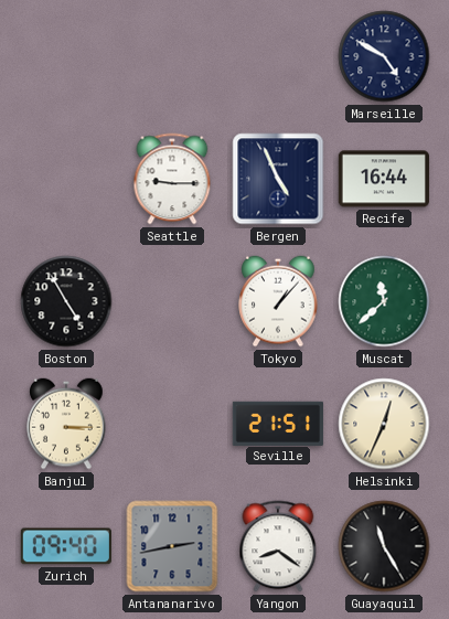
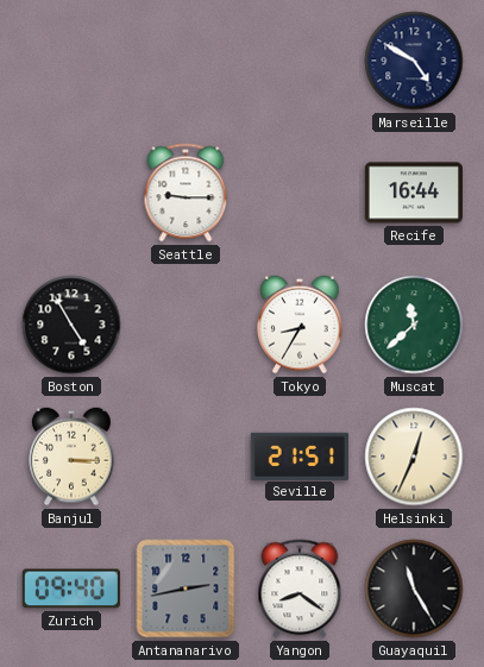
Bergen: 4:56 -> none
Tokyo: 1:07 -> 8:35
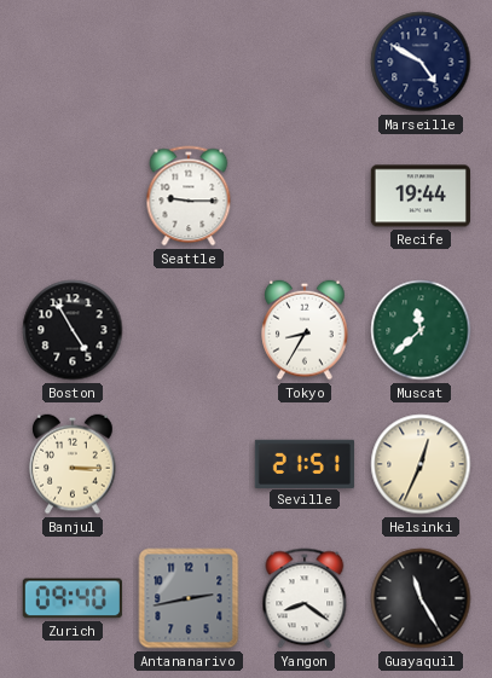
Recife: 16:44 -> 19:44
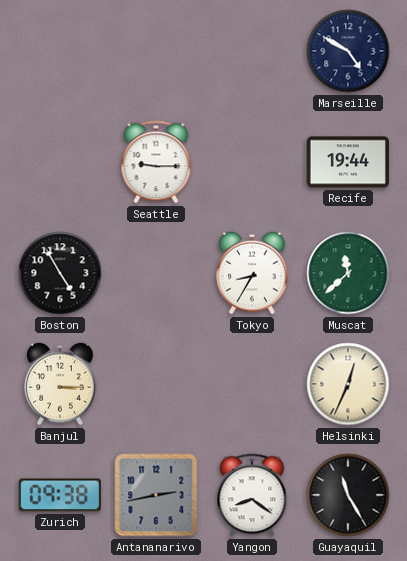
Seville: 21:51 -> none
Zurich: 09:40 -> 09:38
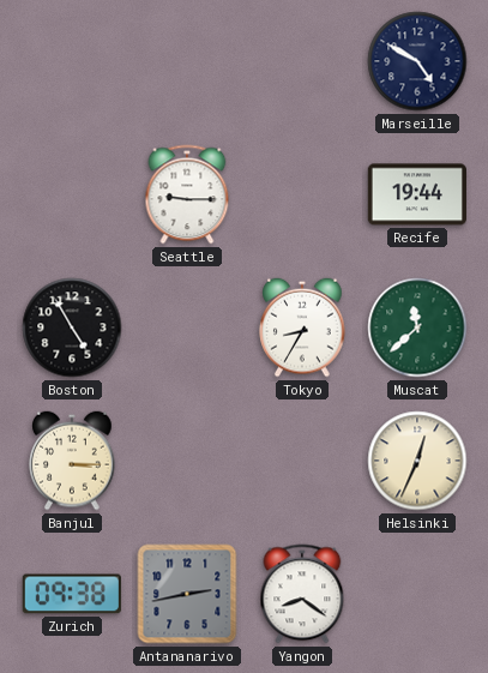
Guayaquil: 11:25 -> none
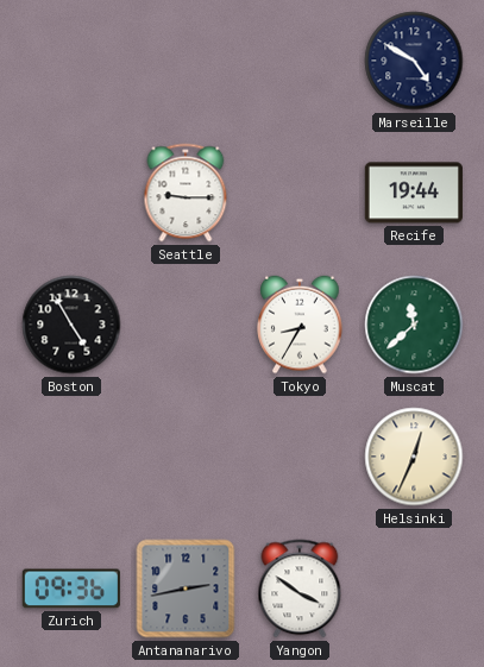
Banjul: 3:15 -> none
Zurich: 09:38 -> 09:36
Yangon: 8:21 -> 3:51
